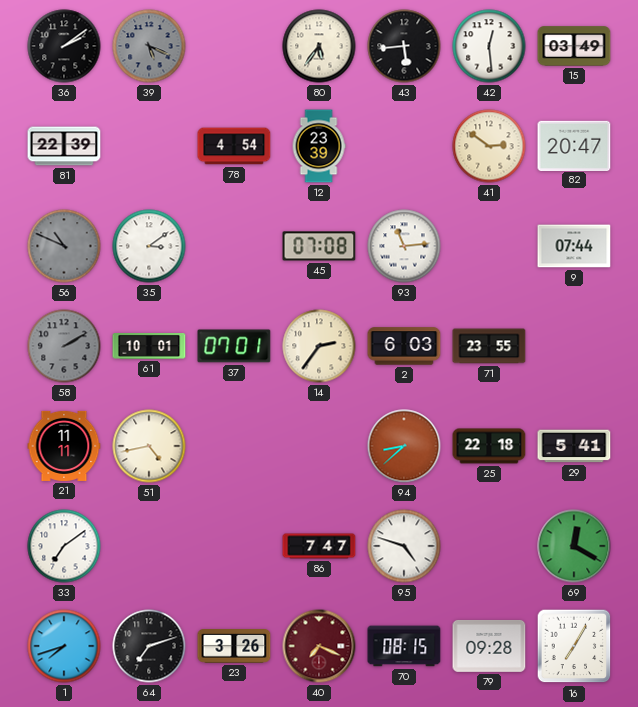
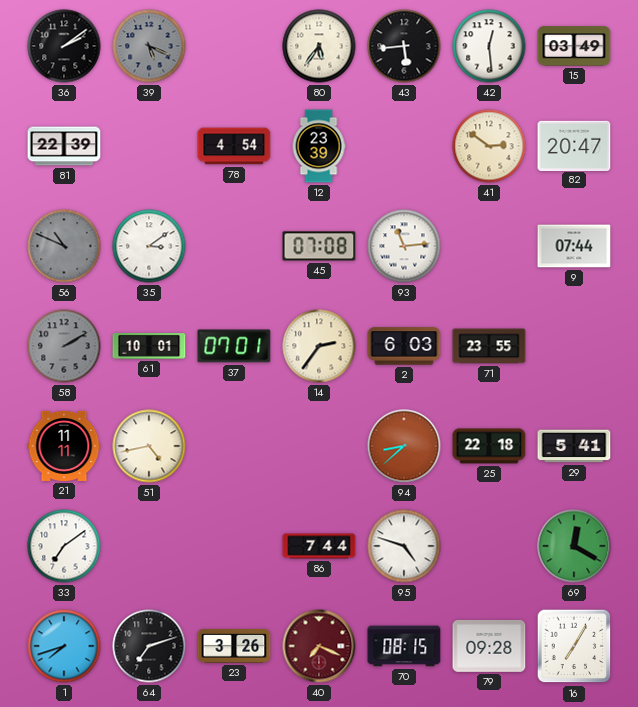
86: 7:47 -> 7:44
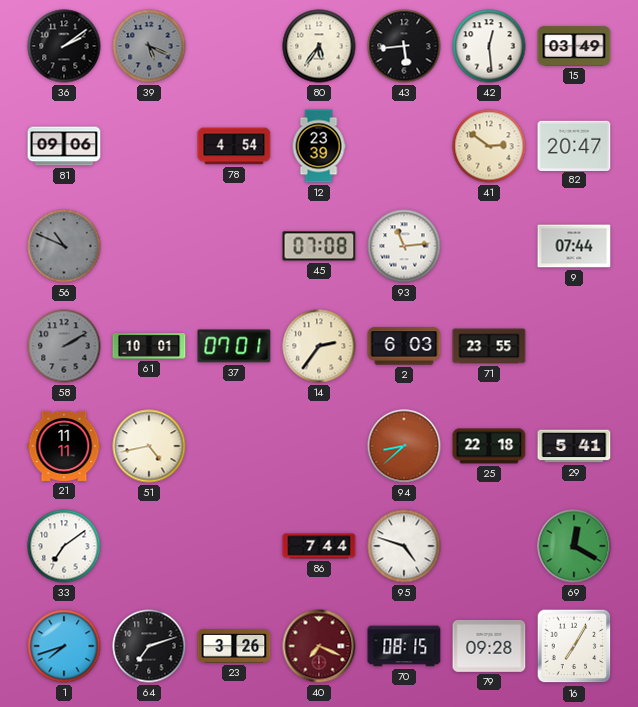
81: 22:39 -> 09:06
35: 3:09 -> none
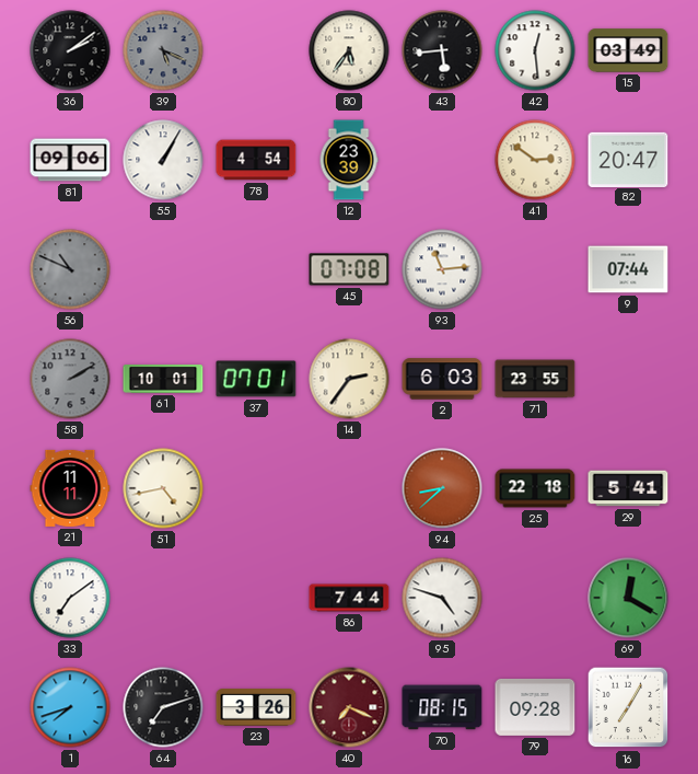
55: none -> 1:05
